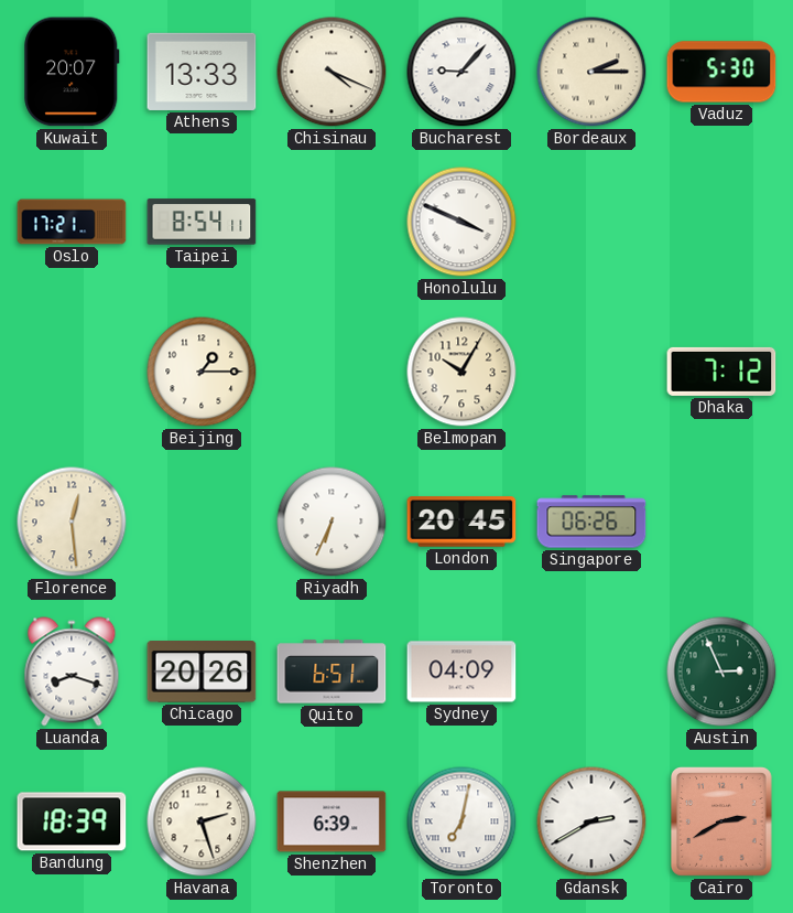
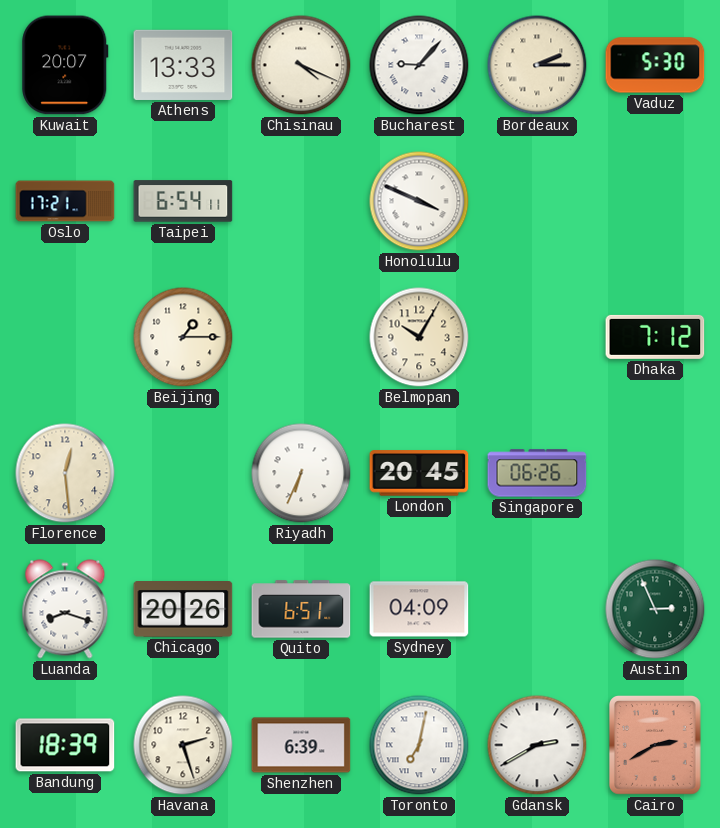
Taipei: 8:54 -> 6:54
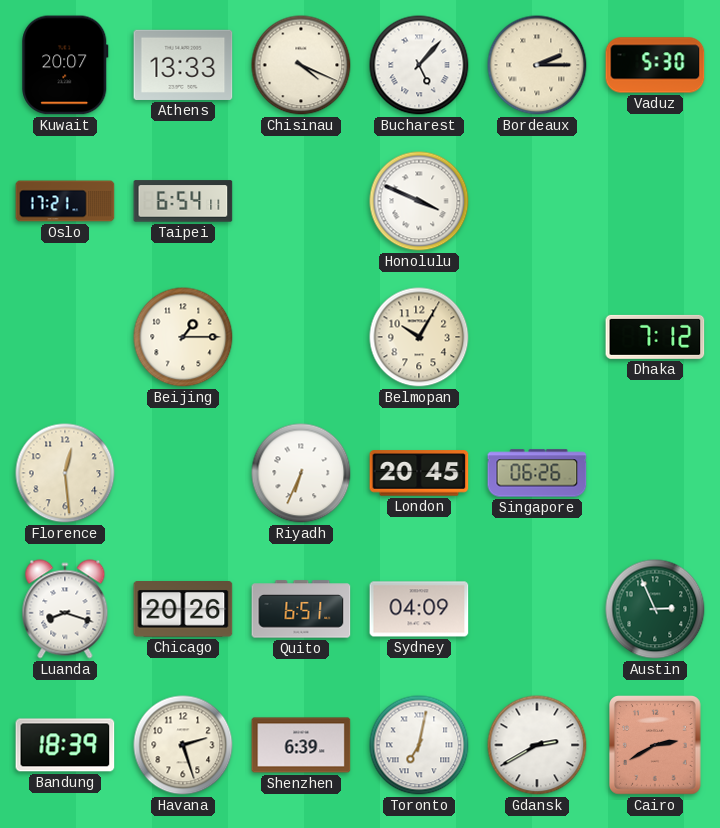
Bucharest: 9:07 -> 5:07
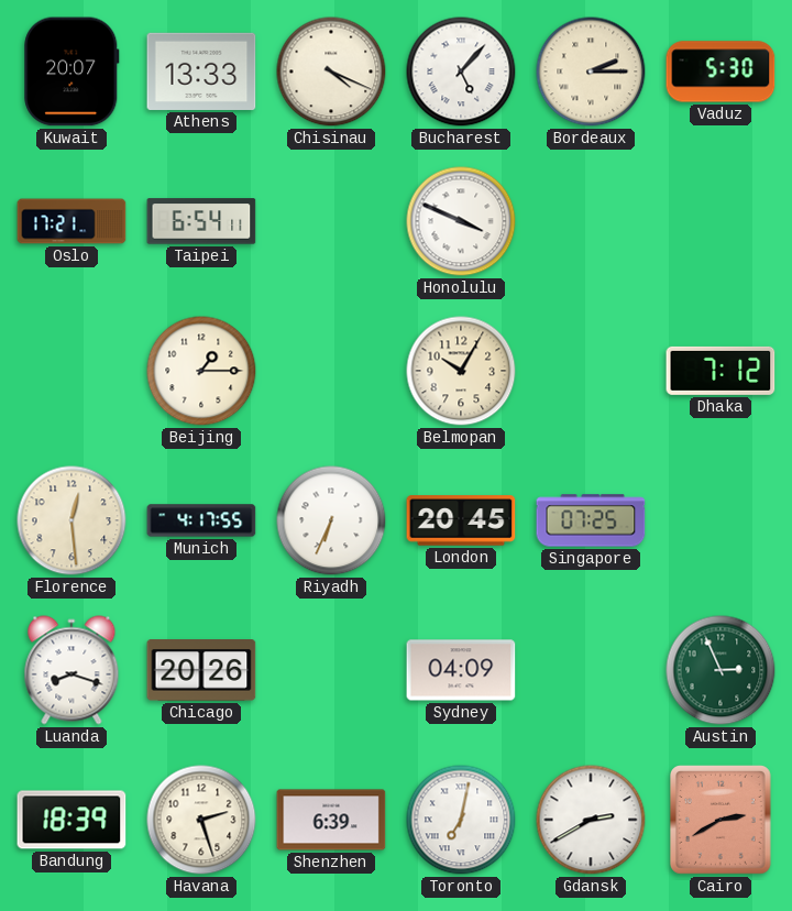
Munich: none -> 4:17
Singapore: 06:26 -> 07:25
Quito: 6:51 -> none
